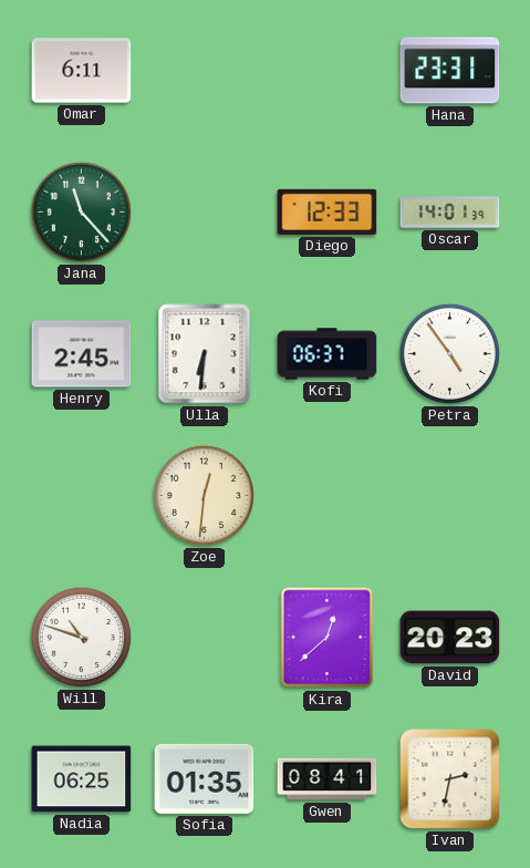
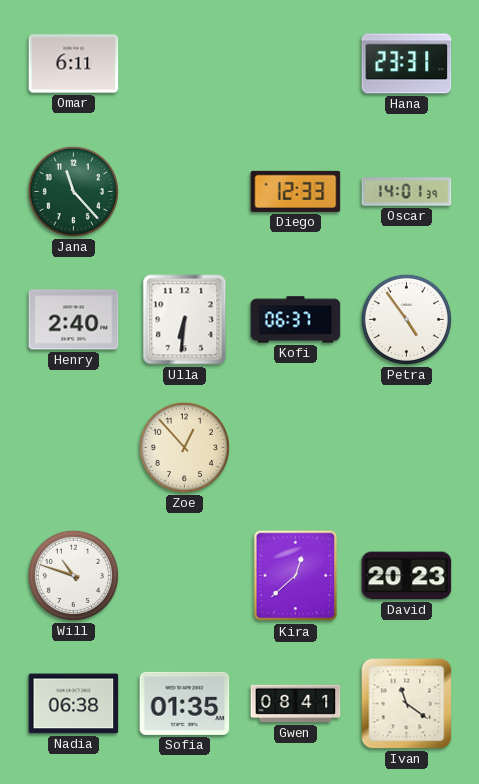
Henry: 2:45 -> 2:40
Zoe: 12:31 -> 12:53
Nadia: 06:25 -> 06:38
Ivan: 2:32 -> 11:21
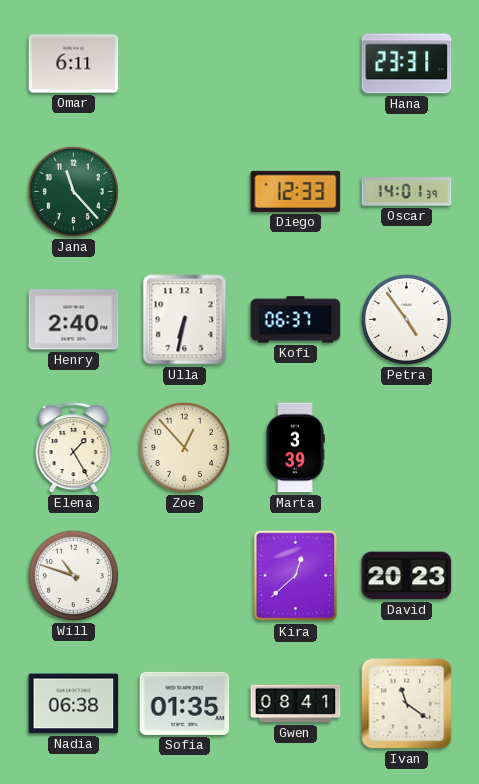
Ulla: 6:31 -> 6:32
Elena: none -> 1:25
Marta: none -> 3:39
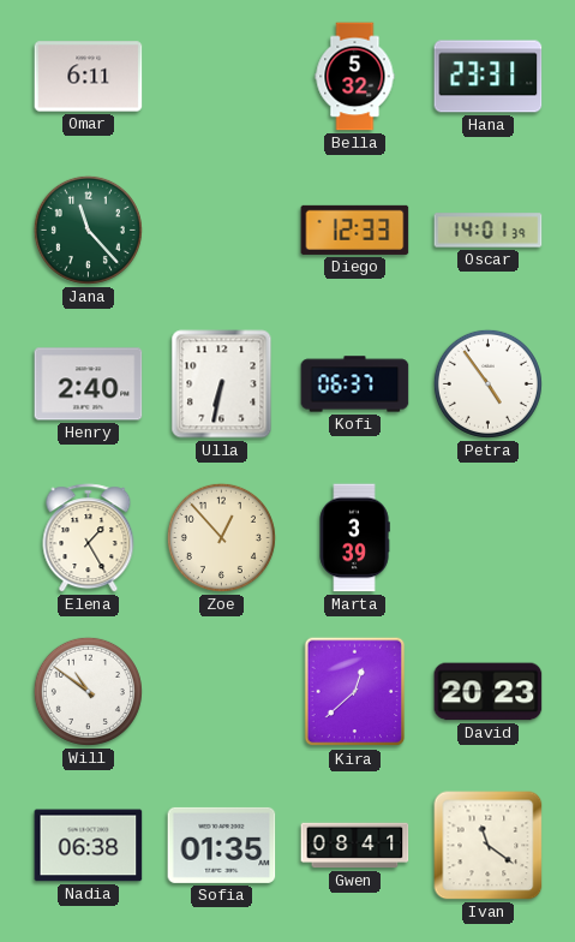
Bella: none -> 5:32
Will: 10:48 -> 10:51
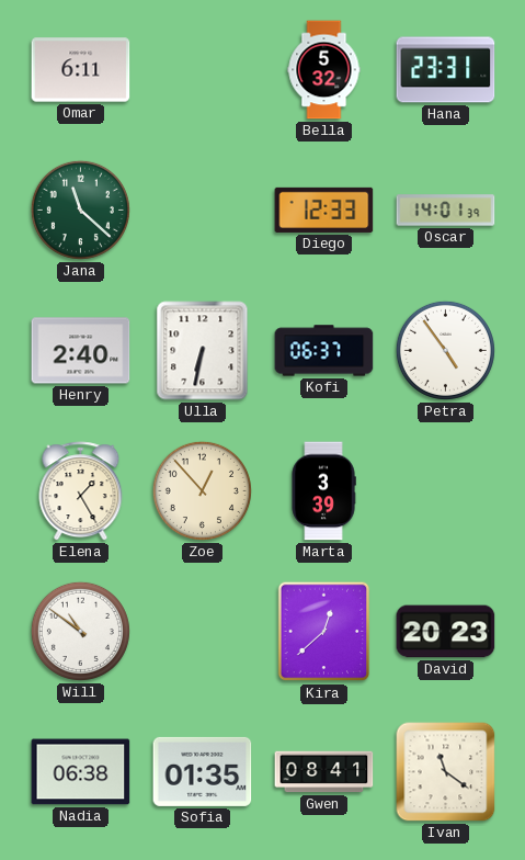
Jana: 11:23 -> 11:22
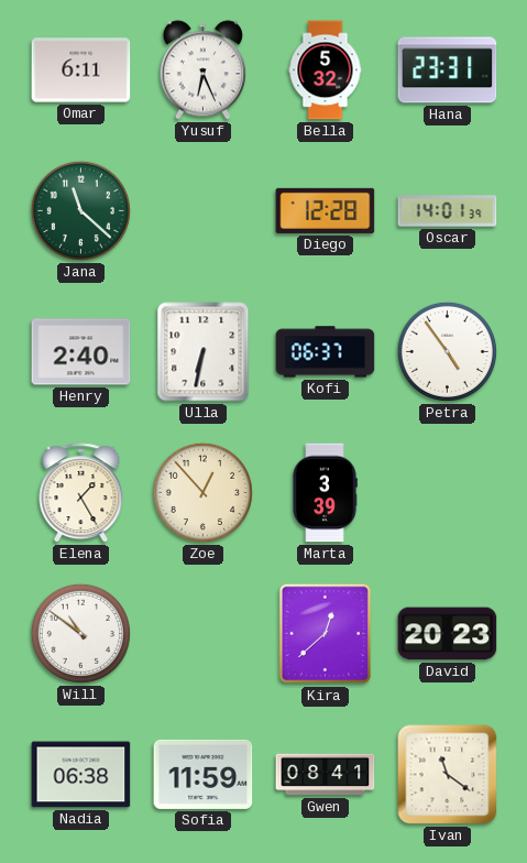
Yusuf: none -> 6:26
Diego: 12:33 -> 12:28
Sofia: 01:35 -> 11:59
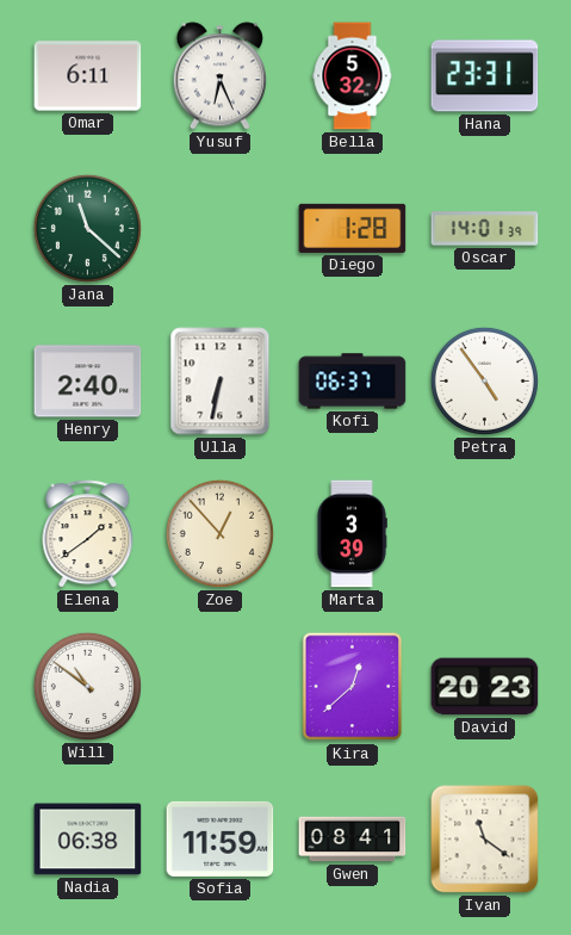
Diego: 12:28 -> 1:28
Elena: 1:25 -> 1:39
